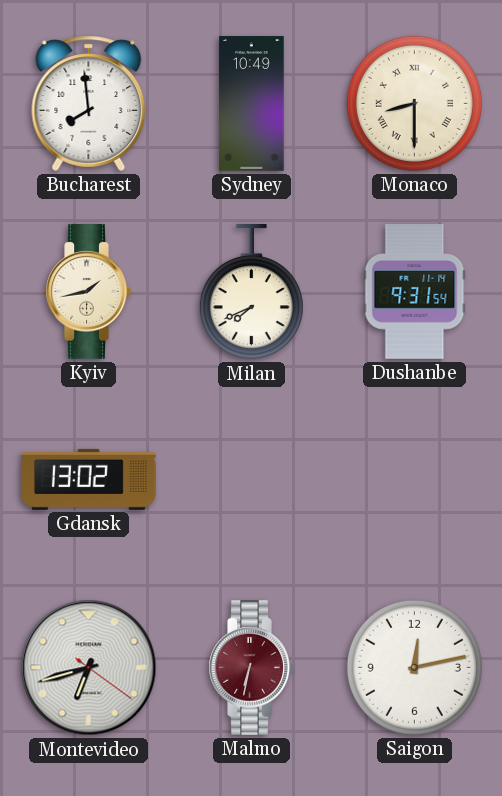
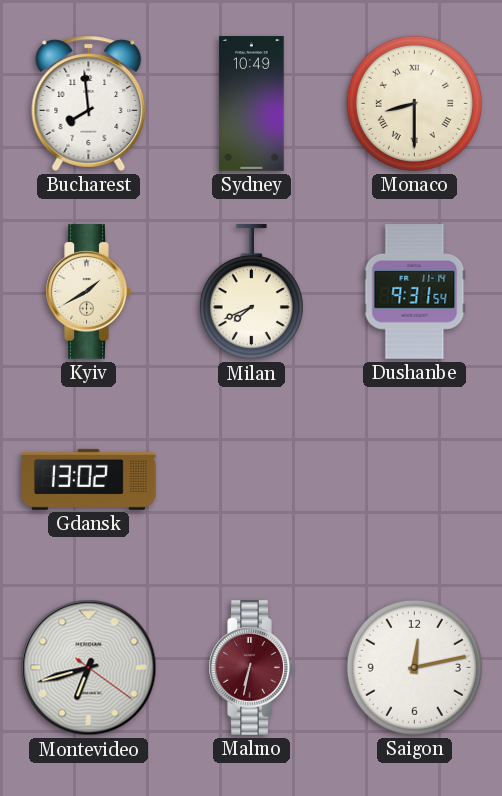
Kyiv: 1:43 -> 1:40
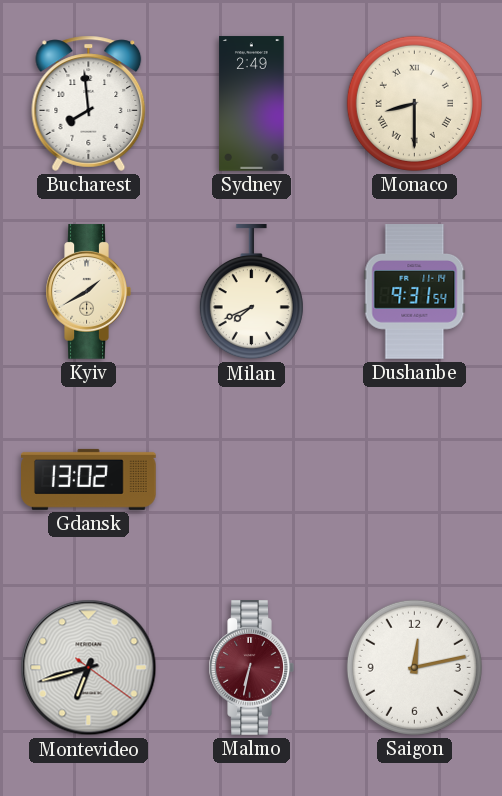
Sydney: 10:49 -> 2:49
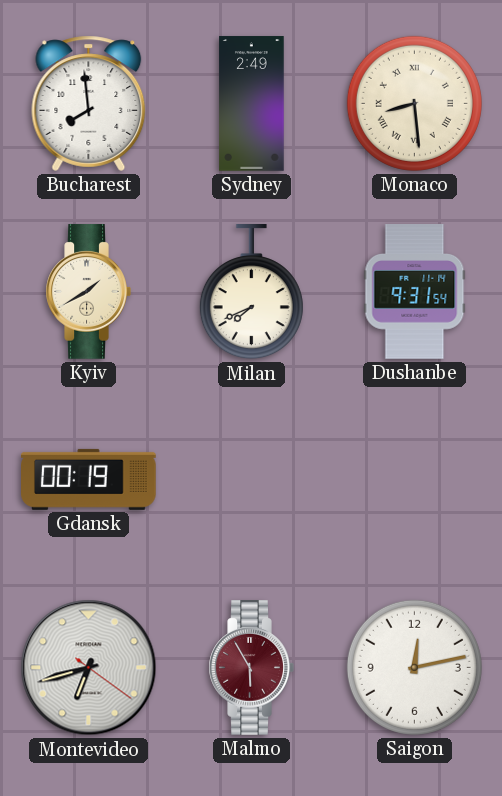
Monaco: 8:30 -> 8:29
Gdansk: 13:02 -> 00:19
Malmo: 6:32 -> 5:55
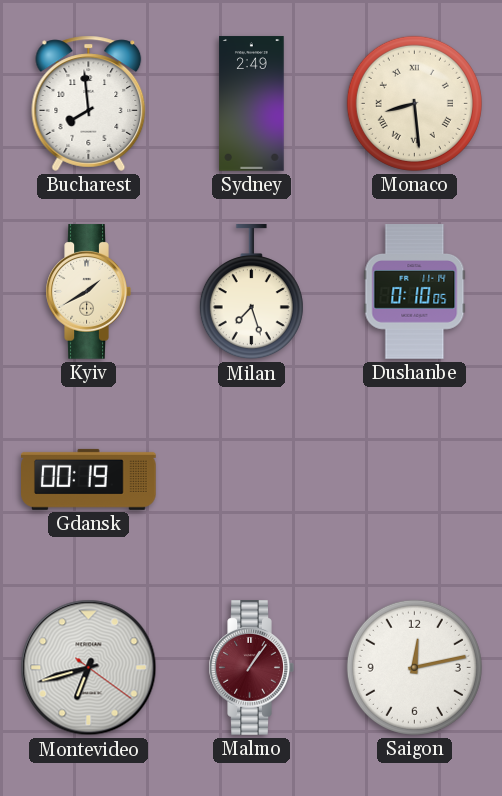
Milan: 7:41 -> 7:27
Dushanbe: 9:31 -> 0:10
Malmo: 5:55 -> 1:06
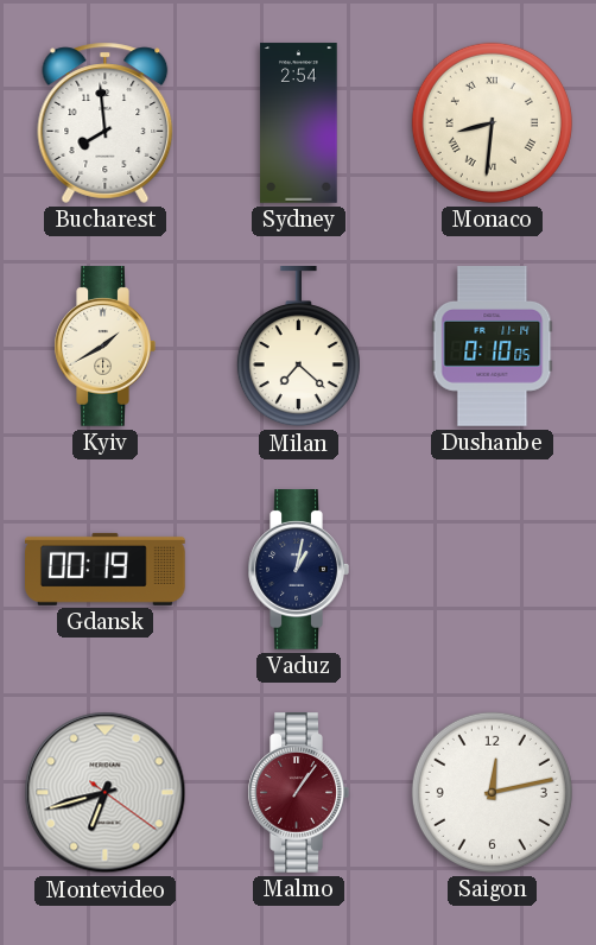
Sydney: 2:49 -> 2:54
Monaco: 8:29 -> 8:31
Milan: 7:27 -> 7:22
Vaduz: none -> 1:02
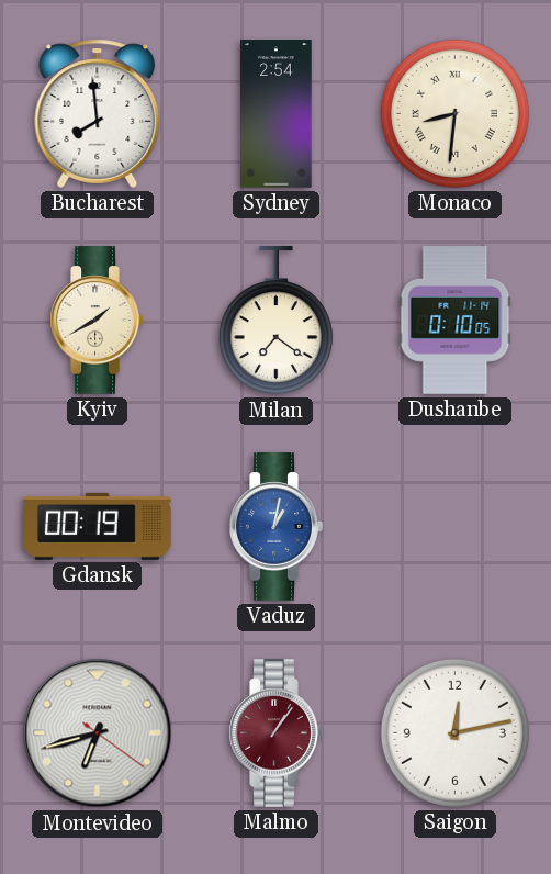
Milan: 7:22 -> 7:21
Vaduz dial: navy -> blue
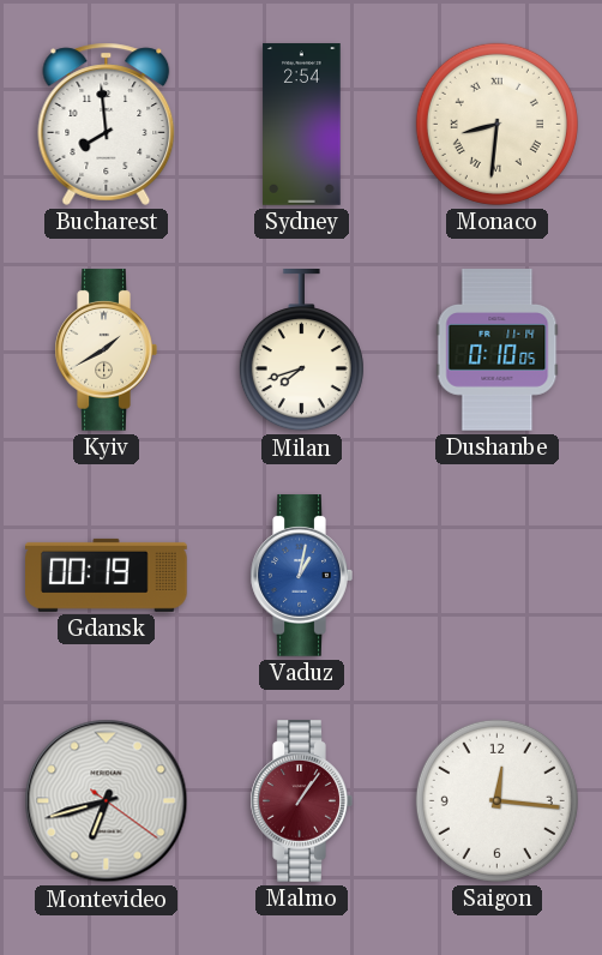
Milan: 7:21 -> 7:42
Saigon: 12:13 -> 12:16
